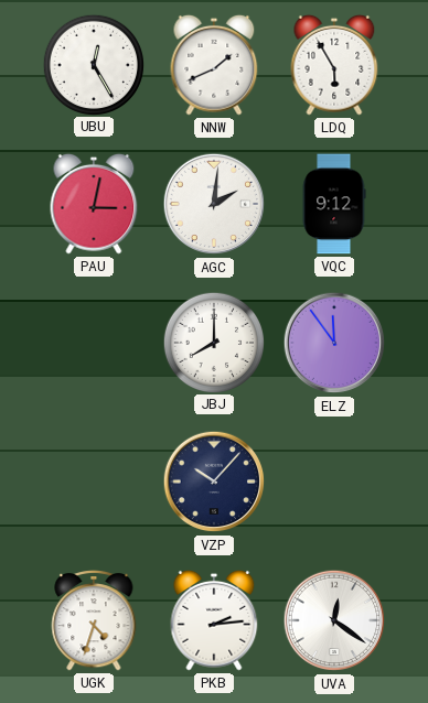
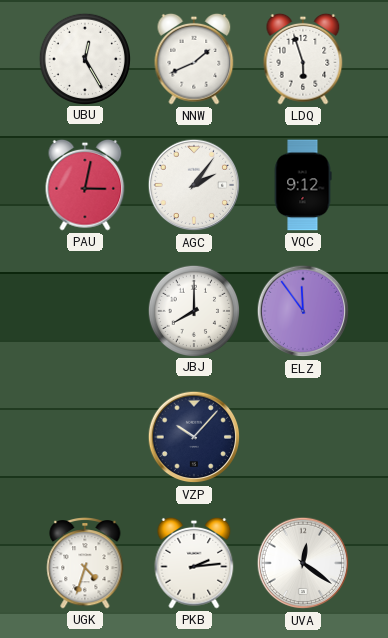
LDQ: 5:55 -> 5:57
AGC: 2:01 -> 2:06
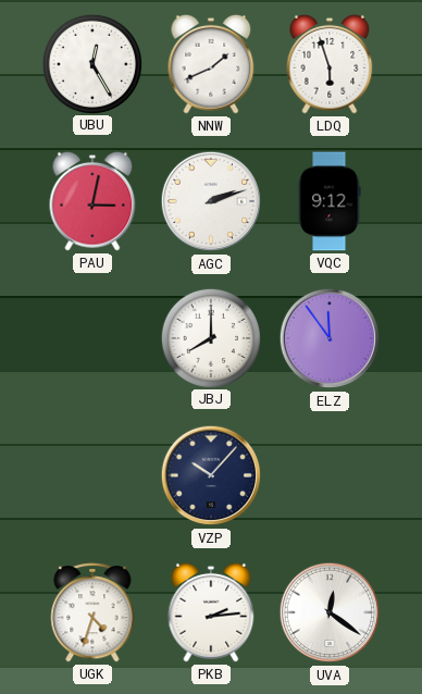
AGC: 2:06 -> 2:12
